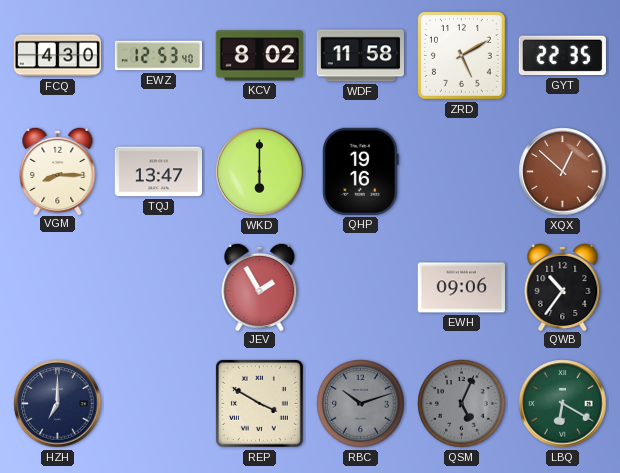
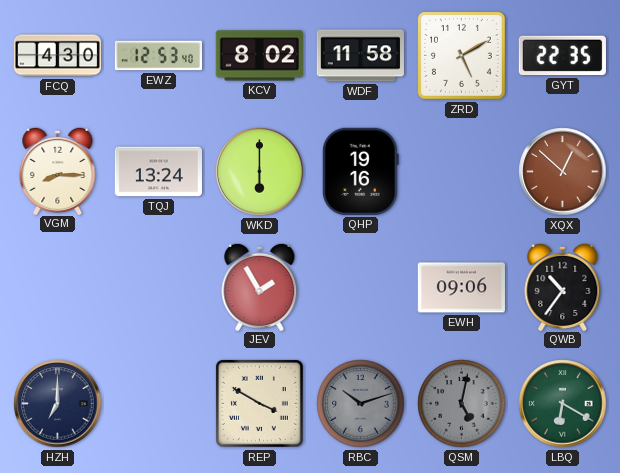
TQJ: 13:47 -> 13:24
QSM: 5:04 -> 5:02
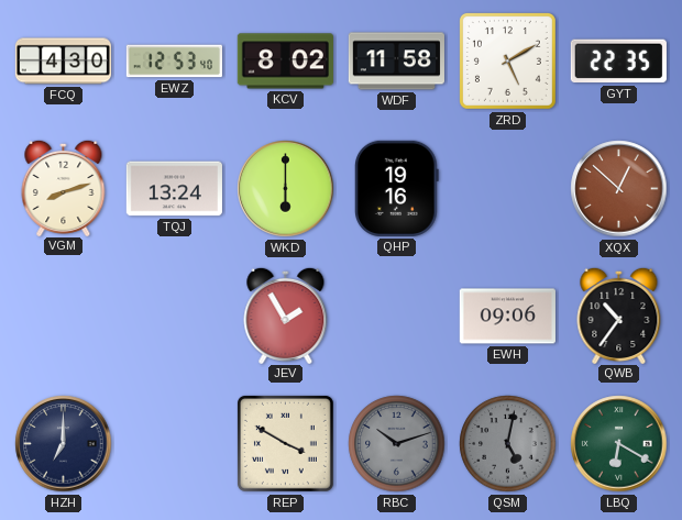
VGM: 8:15 -> 8:12
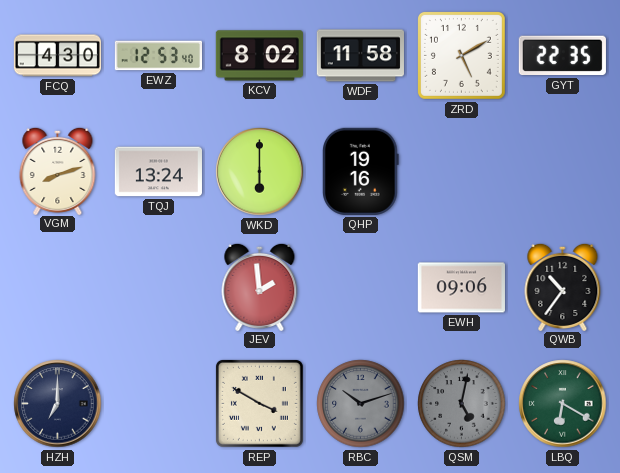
XQX: 12:52 -> none
JEV: 1:55 -> 1:59
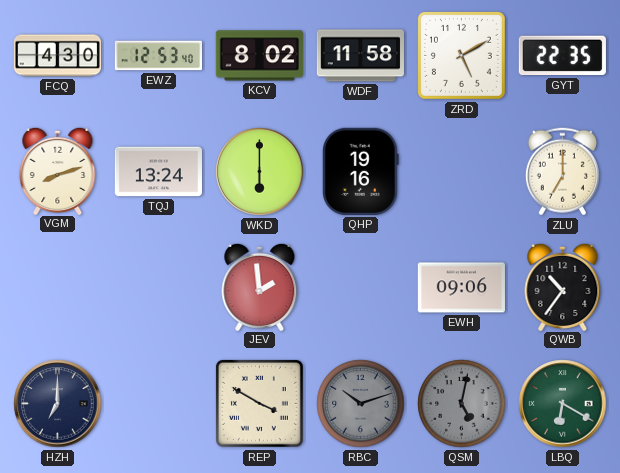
ZLU: none -> 7:00
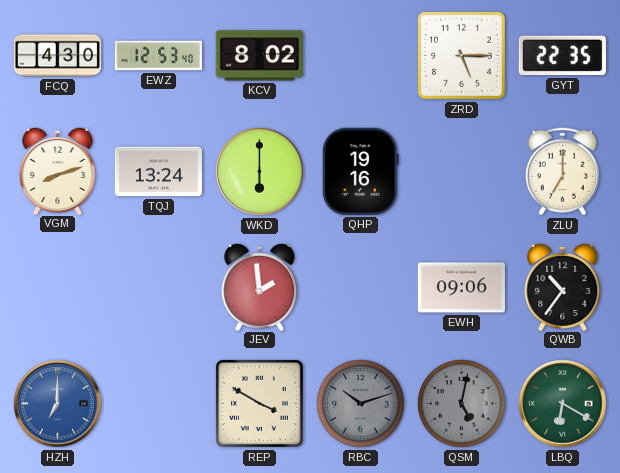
WDF: 11:58 -> none
ZRD: 5:10 -> 5:15
HZH dial: navy -> blue
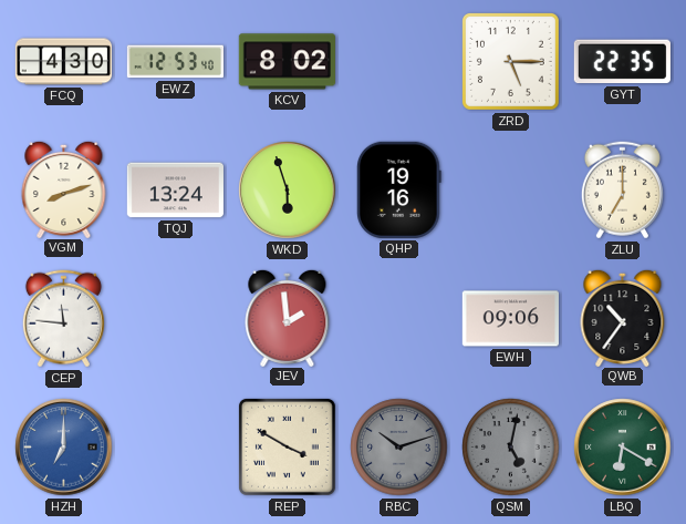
WKD: 6:00 -> 5:57
CEP: none -> 11:46
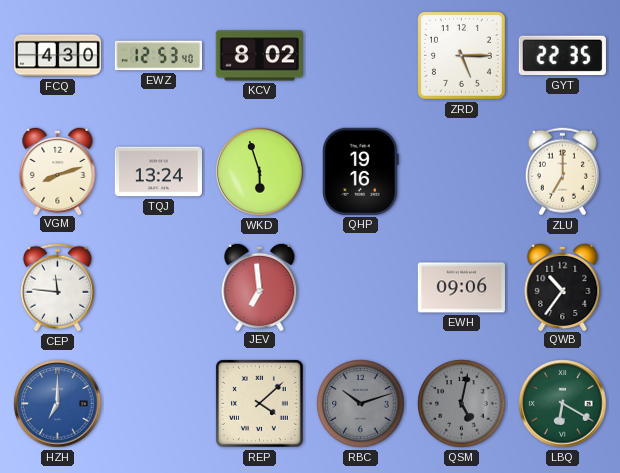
JEV: 1:59 -> 6:59
REP: 3:50 -> 4:08
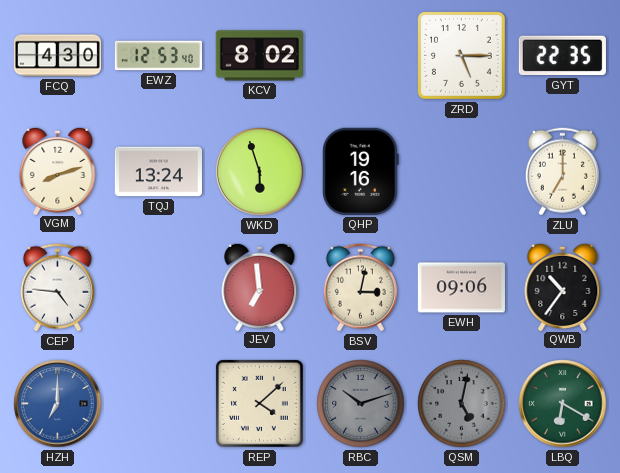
CEP: 11:46 -> 4:46
BSV: none -> 3:02
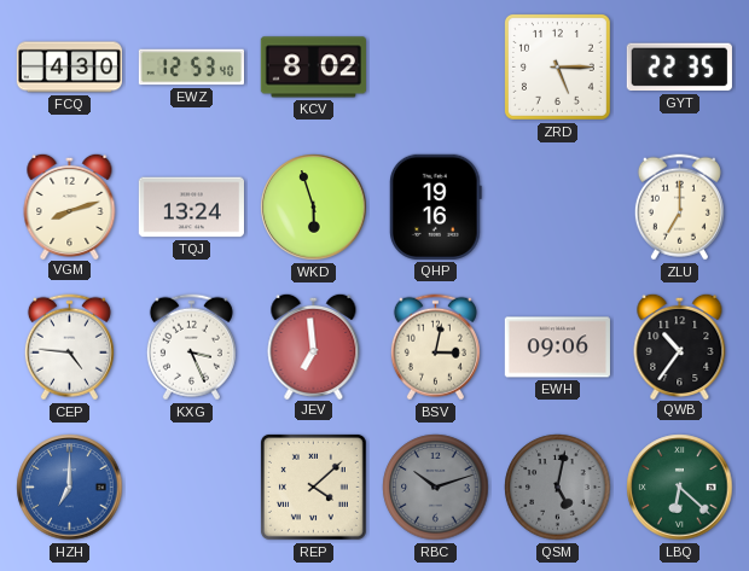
KXG: none -> 3:26
LBQ: 6:20 -> 6:22
